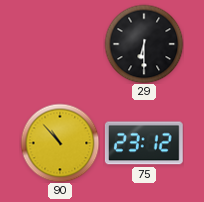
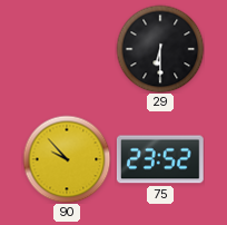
90: 10:53 -> 9:53
75: 23:12 -> 23:52
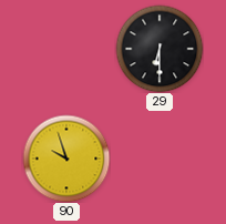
90: 9:53 -> 9:57
75: 23:52 -> none
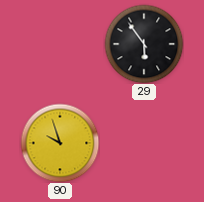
29: 6:30 -> 5:54
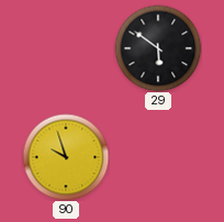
29: 5:54 -> 5:51
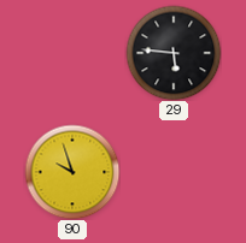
29: 5:51 -> 5:46
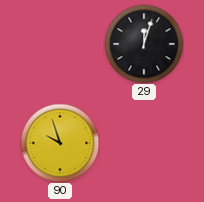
29: 5:46 -> 12:03
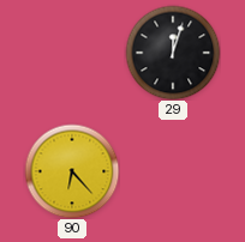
90: 9:57 -> 6:23
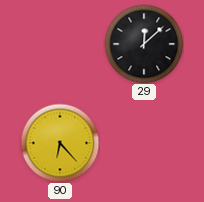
29: 12:03 -> 12:08
